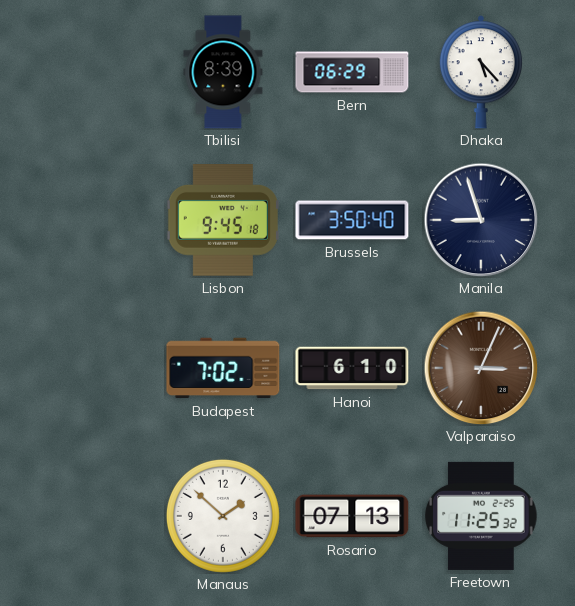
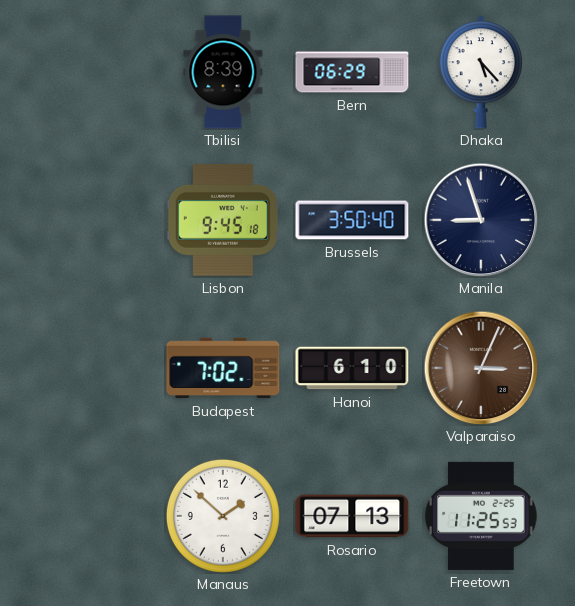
Freetown: 11:25:32 -> 11:25:53
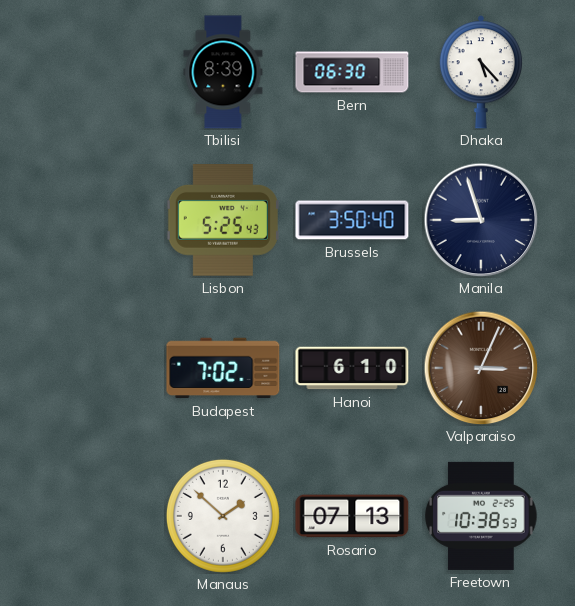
Bern: 06:29 -> 06:30
Lisbon: 9:45 -> 5:25
Freetown: 11:25 -> 10:38
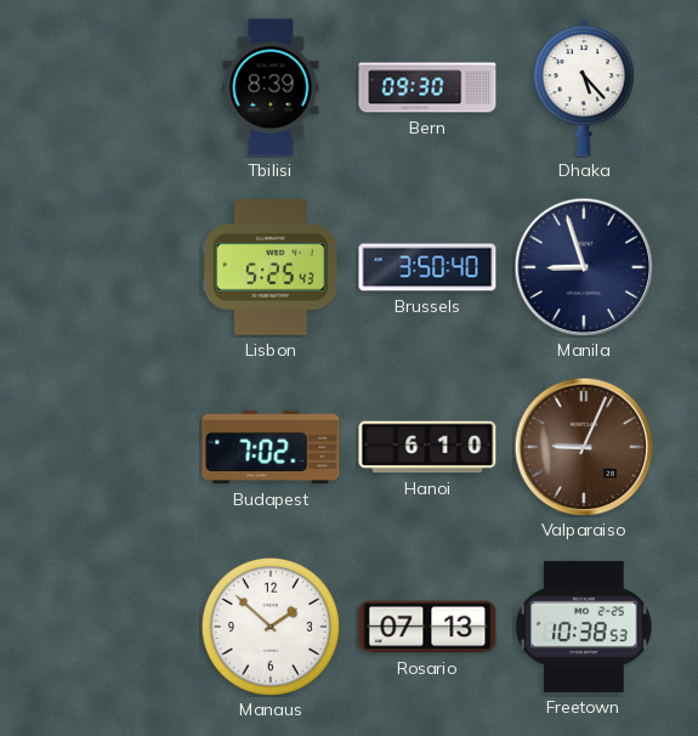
Bern: 06:30 -> 09:30
Valparaiso: 3:04 -> 9:04
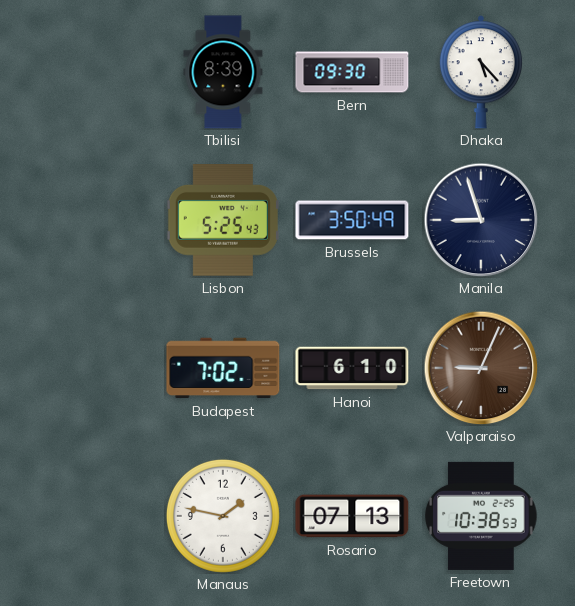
Brussels: 3:50:40 -> 3:50:49
Manaus: 1:52 -> 1:47
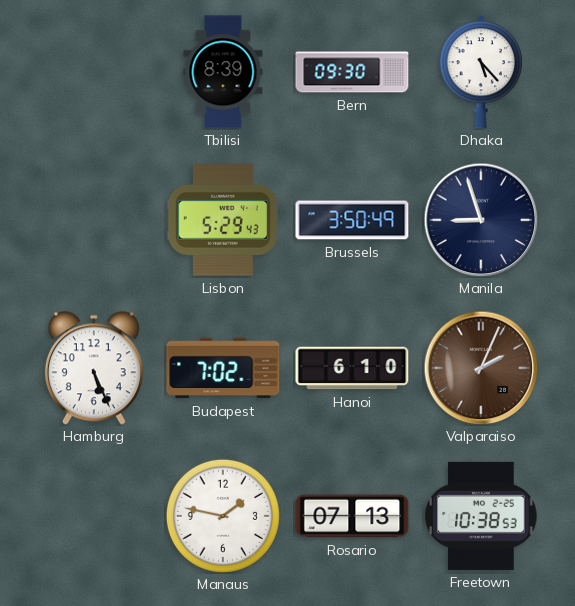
Lisbon: 5:25 -> 5:29
Hamburg: none -> 5:26
Valparaiso: 9:04 -> 2:04
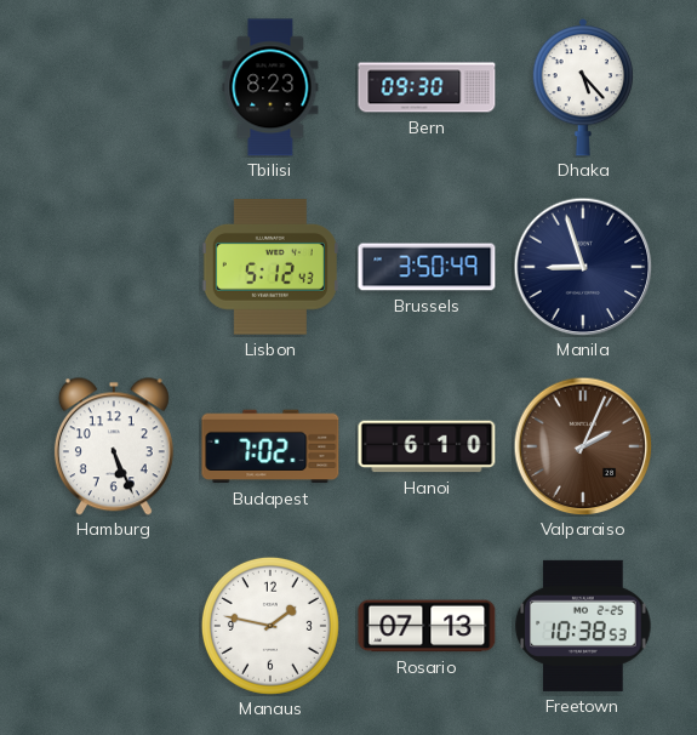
Tbilisi: 8:39 -> 8:23
Lisbon: 5:29 -> 5:12
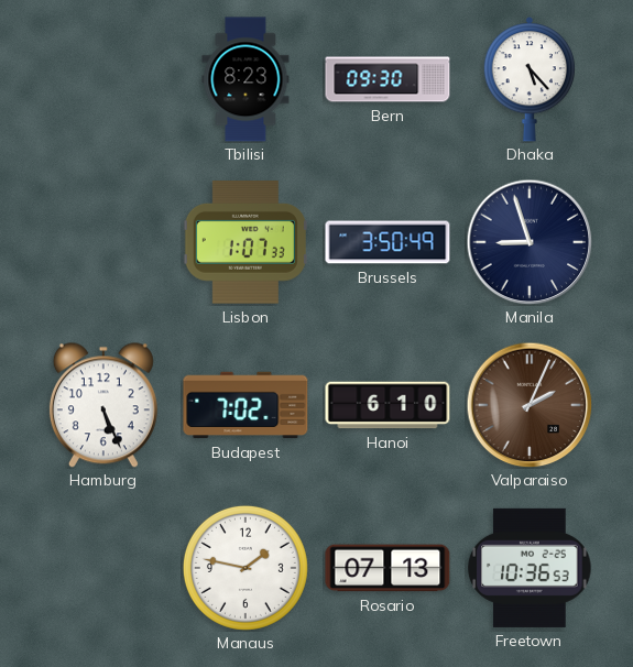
Lisbon: 5:12 -> 1:07
Freetown: 10:38 -> 10:36
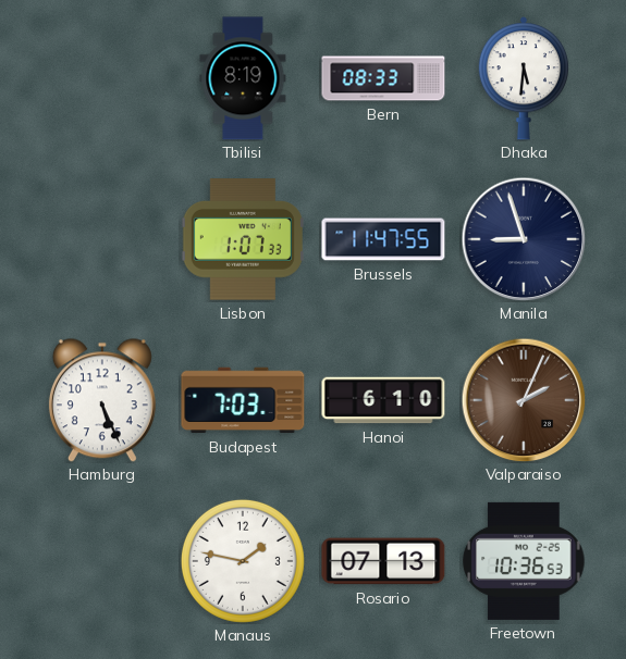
Tbilisi: 8:23 -> 8:19
Bern: 09:30 -> 08:33
Dhaka: 5:23 -> 5:31
Brussels: 3:50 -> 11:47
Budapest: 7:02 -> 7:03
